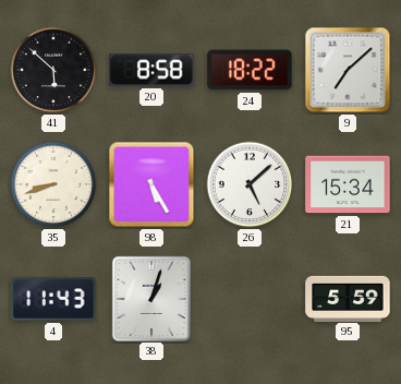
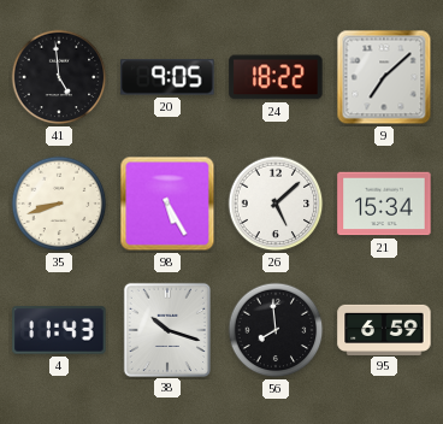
41: 5:52 -> 4:59
20: 8:58 -> 9:05
38: 1:03 -> 10:18
56: none -> 7:59
95: 5:59 -> 6:59
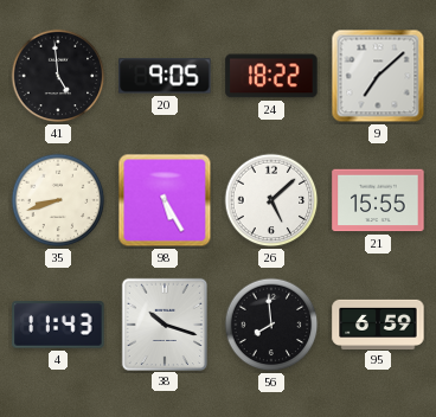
21: 15:34 -> 15:55
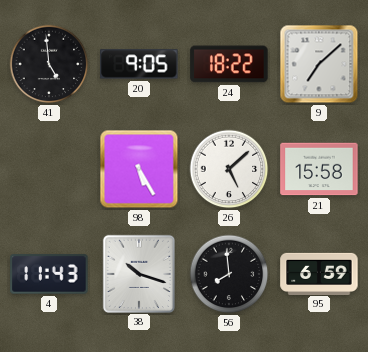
35: 8:42 -> none
21: 15:55 -> 15:58
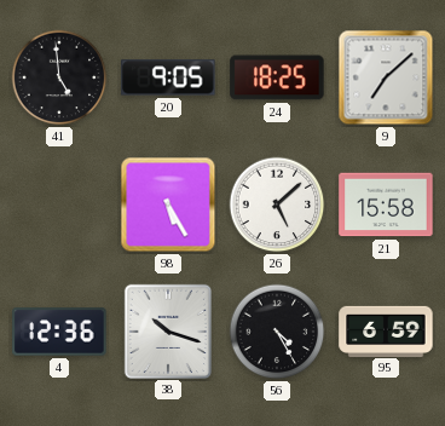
24: 18:22 -> 18:25
4: 11:43 -> 12:36
56: 7:59 -> 4:25
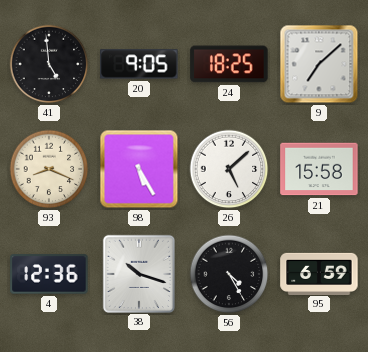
93: none -> 8:19
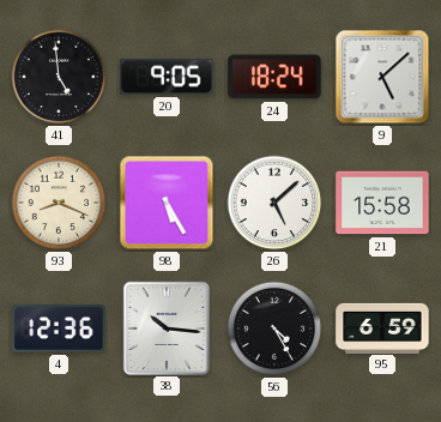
24: 18:25 -> 18:24
9: 7:08 -> 5:08
38: 10:18 -> 10:16
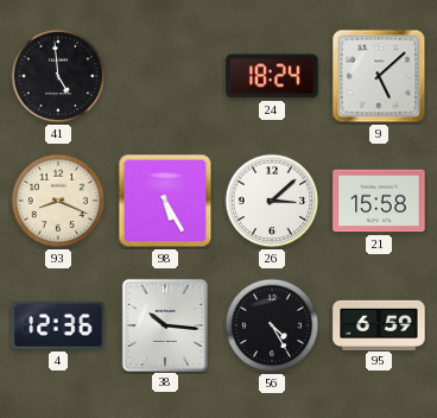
20: 9:05 -> none
26: 5:08 -> 3:08
